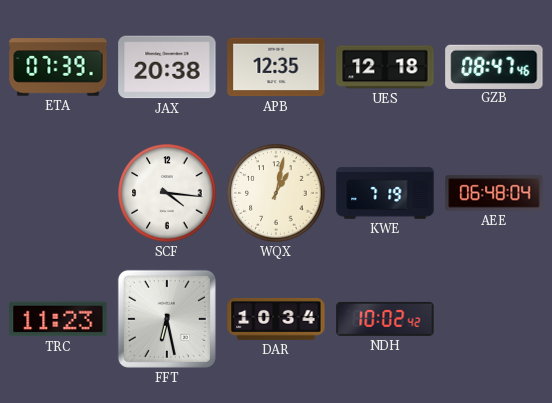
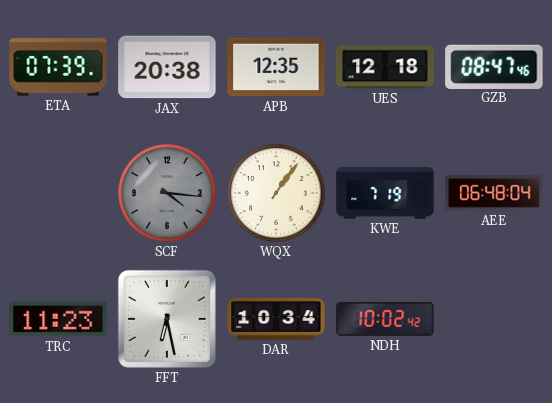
SCF dial: white -> grey
WQX: 1:02 -> 1:06
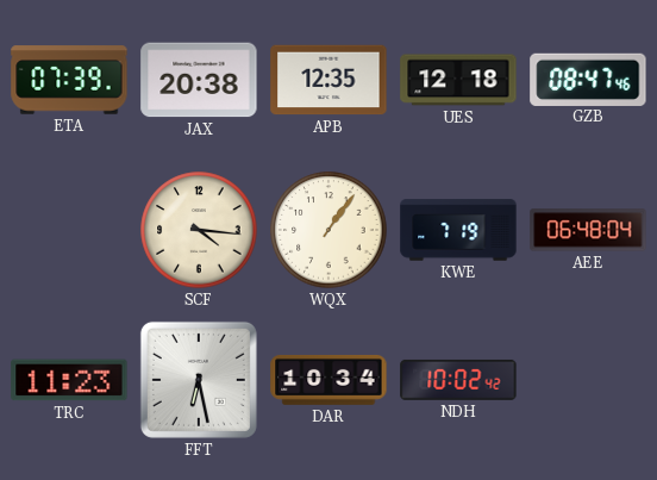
SCF dial: grey -> cream
